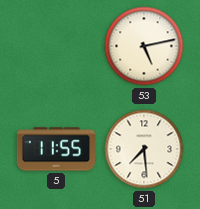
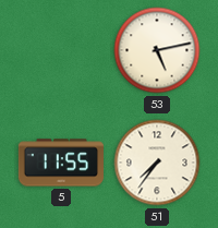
51: 7:29 -> 7:36
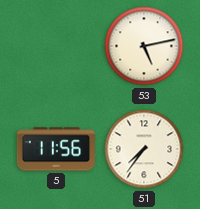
5: 11:55 -> 11:56
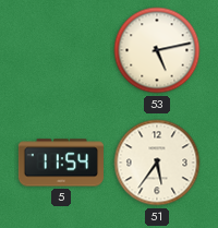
5: 11:56 -> 11:54
51: 7:36 -> 5:36
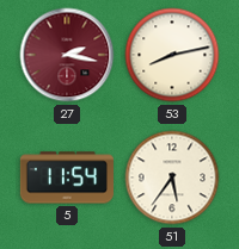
27: none -> 2:17
53: 5:13 -> 8:13
